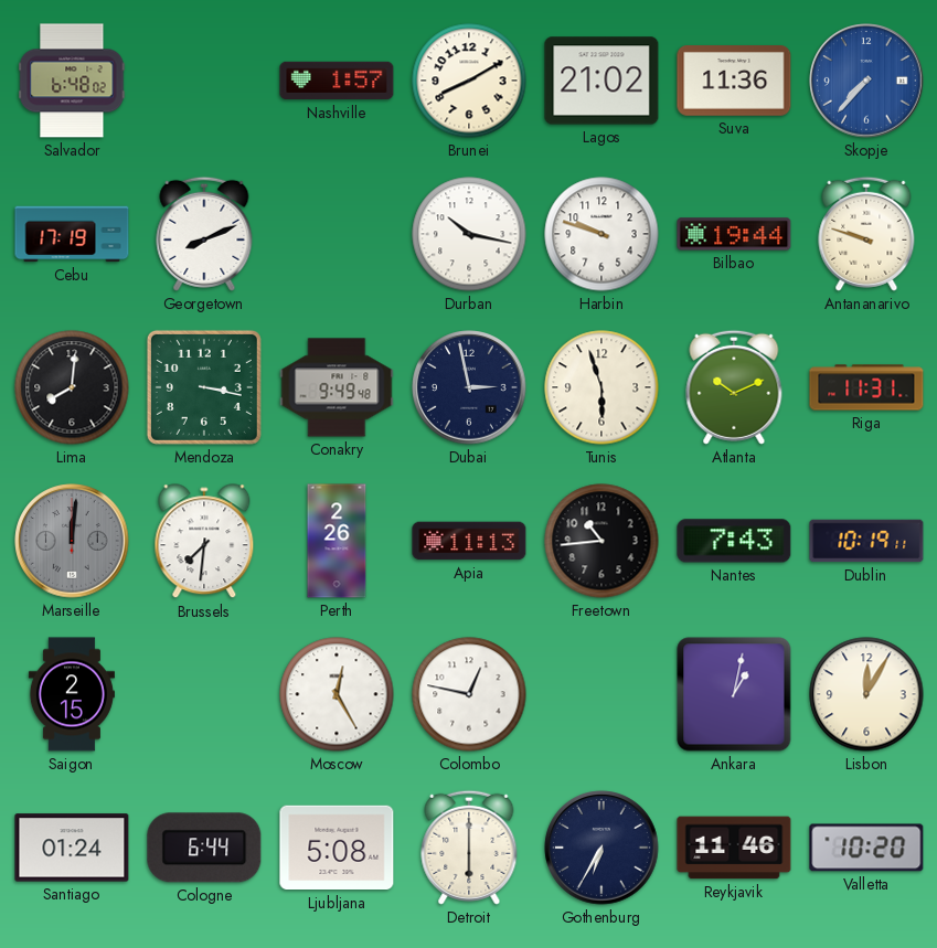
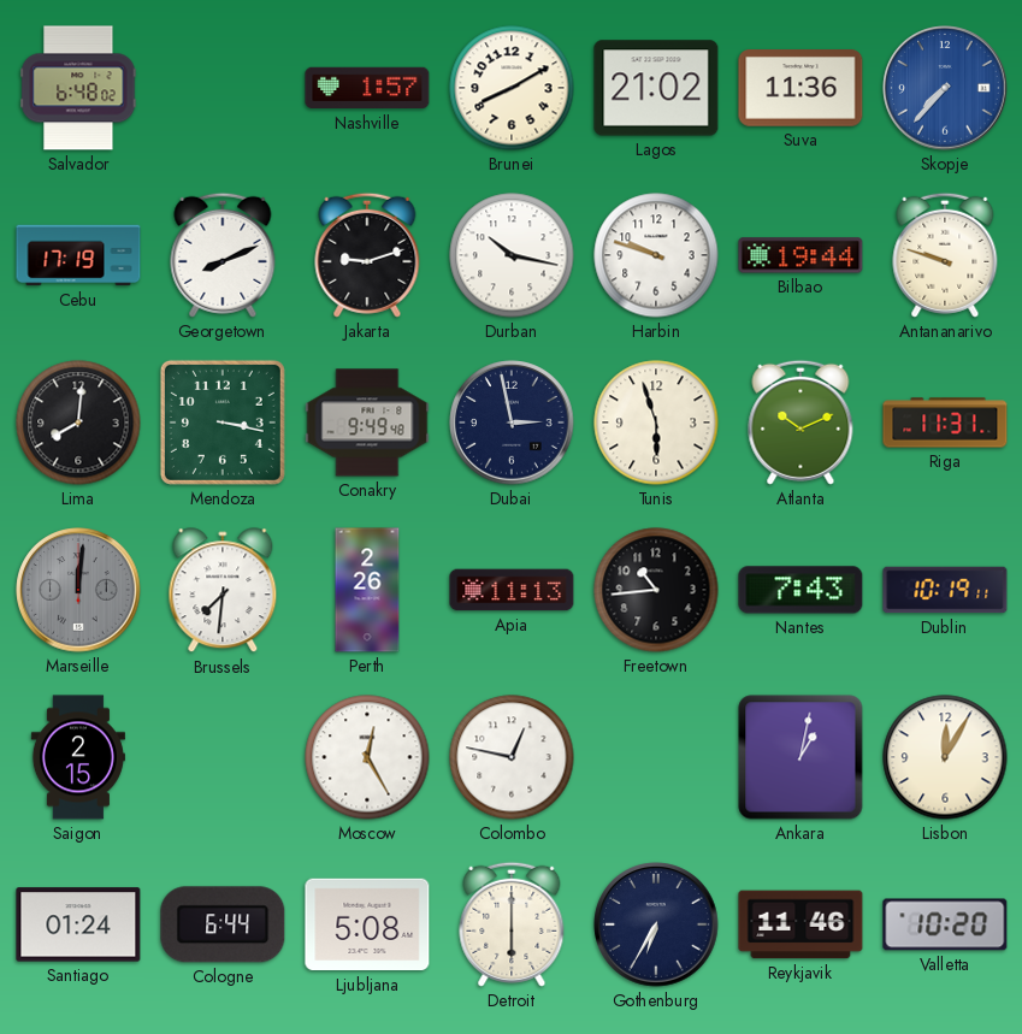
Jakarta: none -> 9:12
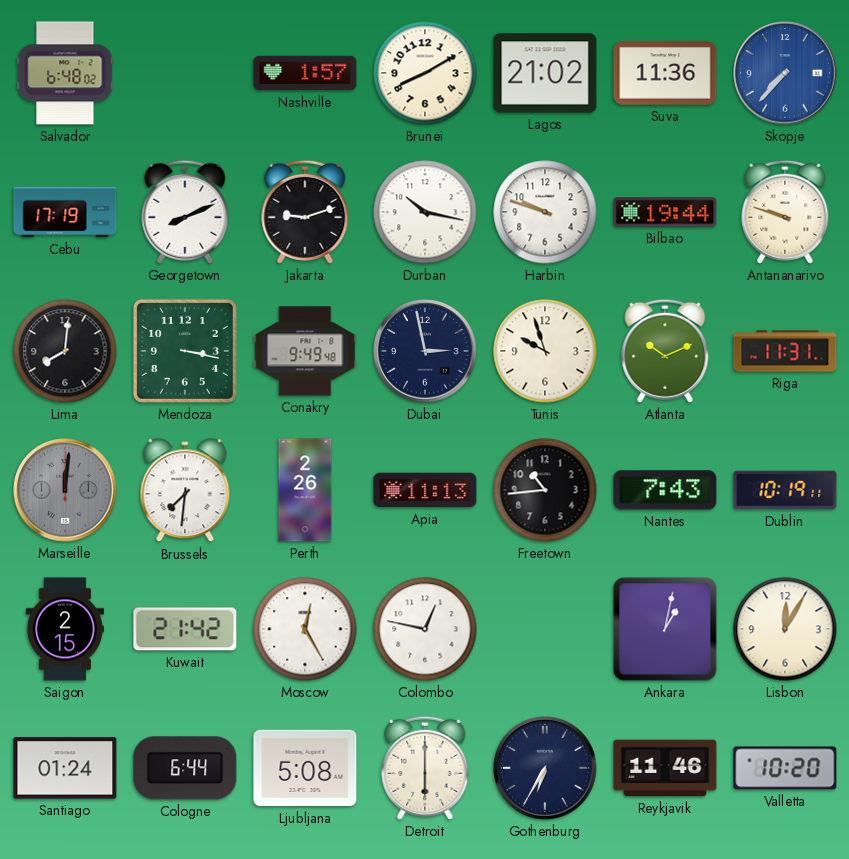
Tunis: 5:57 -> 9:57
Kuwait: none -> 21:42
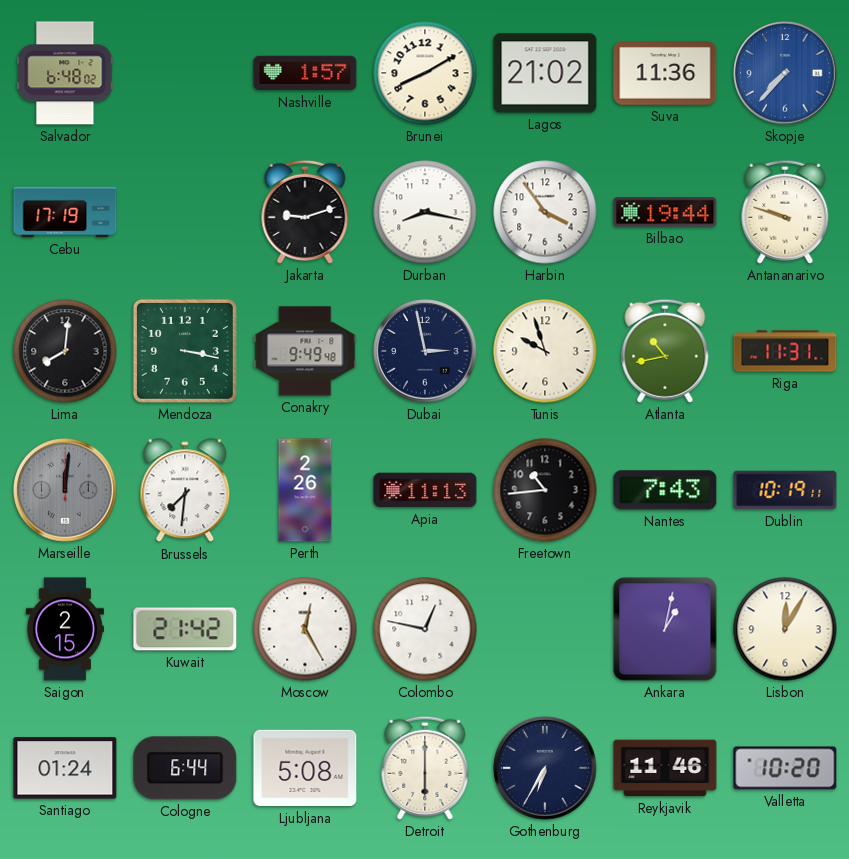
Georgetown: 8:11 -> none
Durban: 10:17 -> 8:17
Harbin: 9:48 -> 3:54
Atlanta: 10:11 -> 10:43
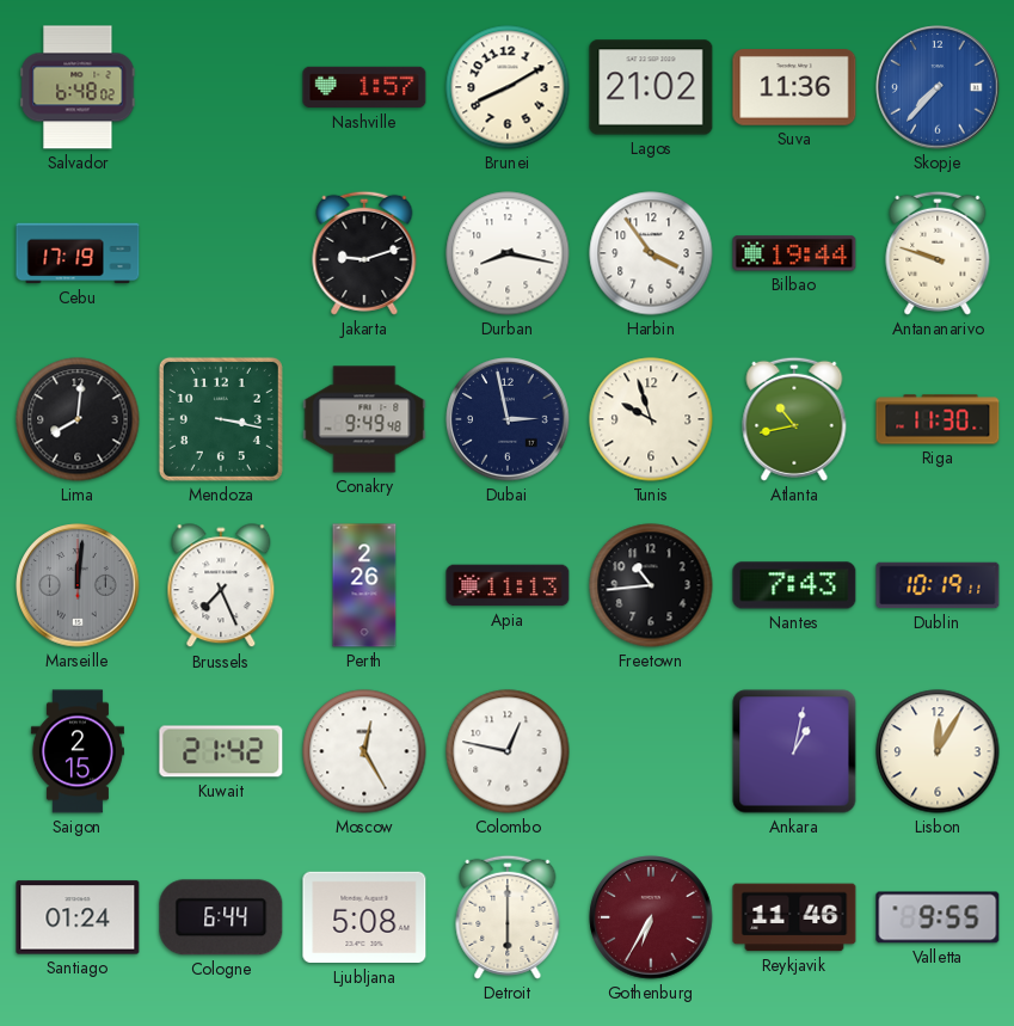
Riga: 11:31 -> 11:30
Brussels: 7:31 -> 7:26
Gothenburg dial: navy -> burgundy
Valletta: 10:20 -> 9:55
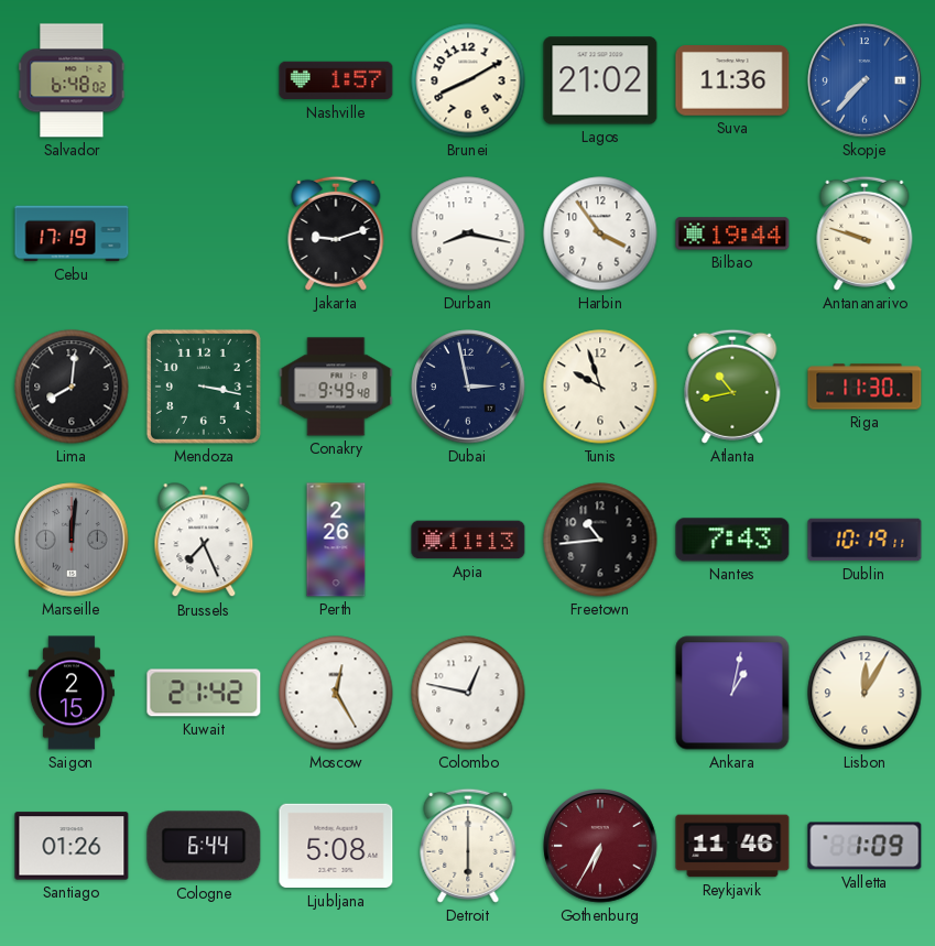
Santiago: 01:24 -> 01:26
Valletta: 9:55 -> 1:09
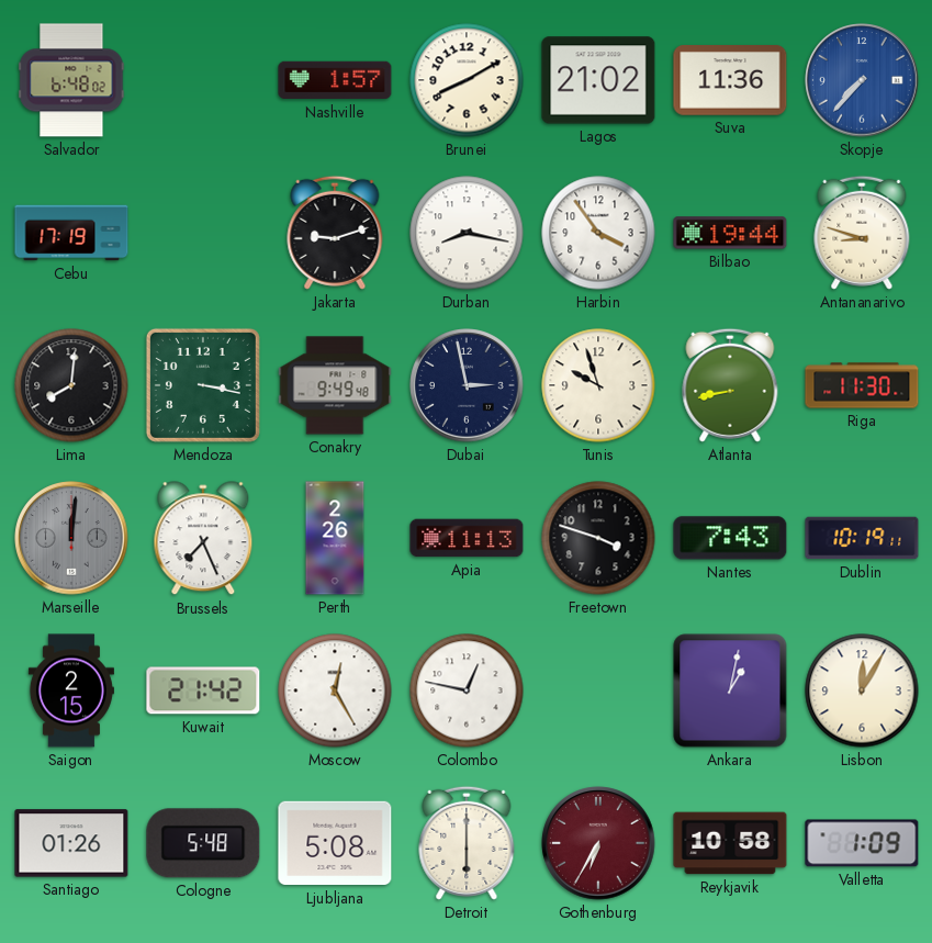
Antananarivo: 9:48 -> 8:48
Atlanta: 10:43 -> 8:43
Freetown: 10:44 -> 3:48
Cologne: 6:44 -> 5:48
Reykjavik: 11:46 -> 10:58
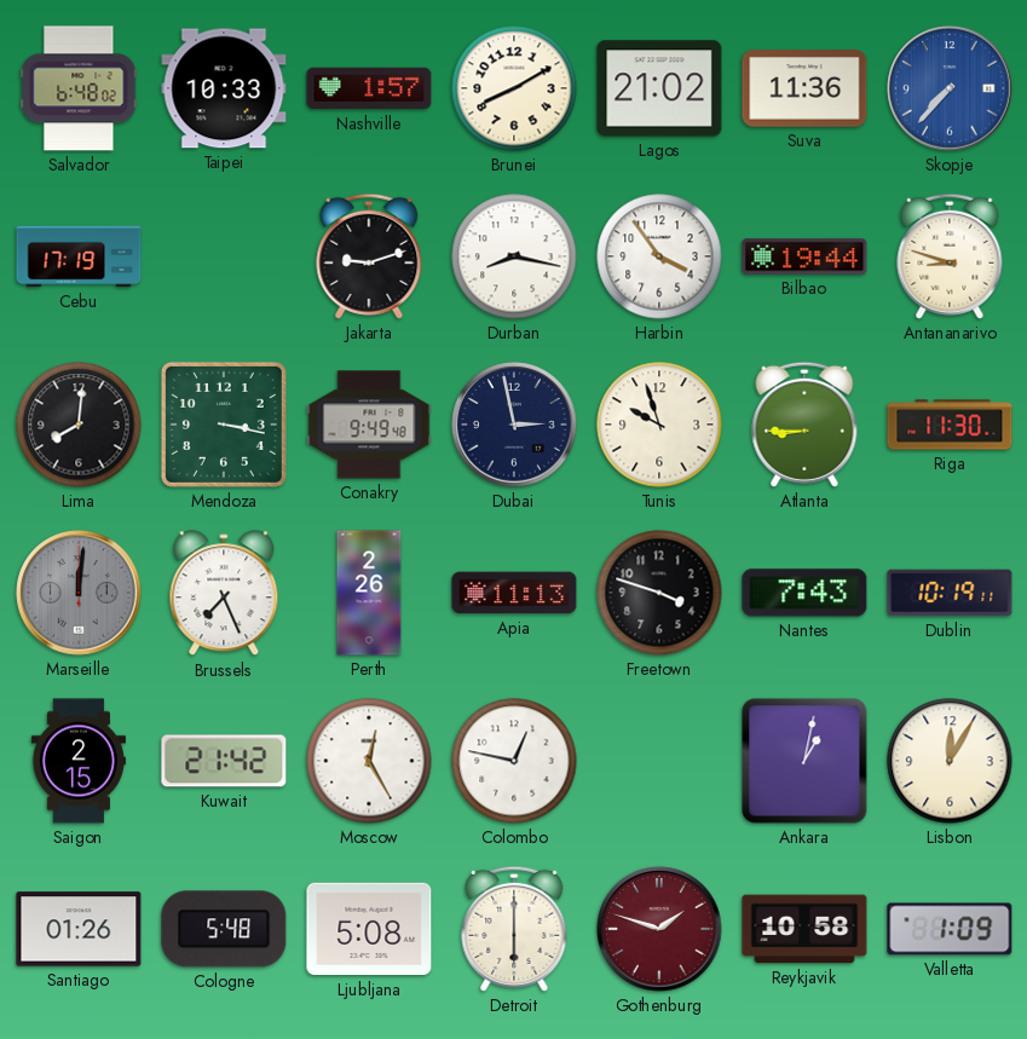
Taipei: none -> 10:33
Atlanta: 8:43 -> 8:45
Gothenburg: 6:35 -> 1:48
